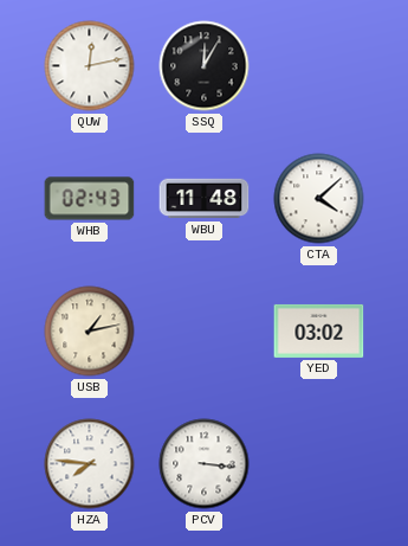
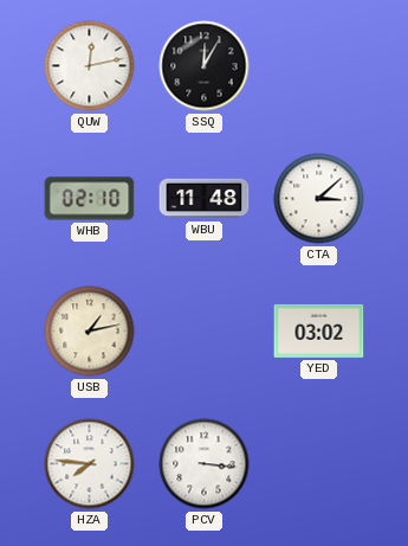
WHB: 02:43 -> 02:10
CTA: 4:08 -> 3:08
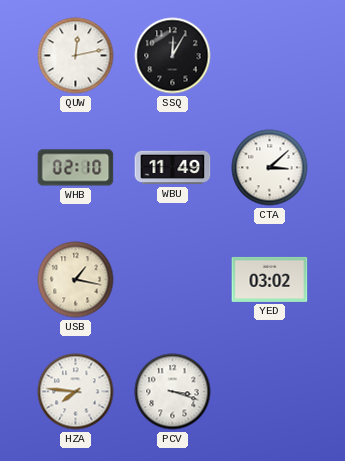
WBU: 11:48 -> 11:49
USB: 1:13 -> 1:17
PCV: 3:16 -> 3:18
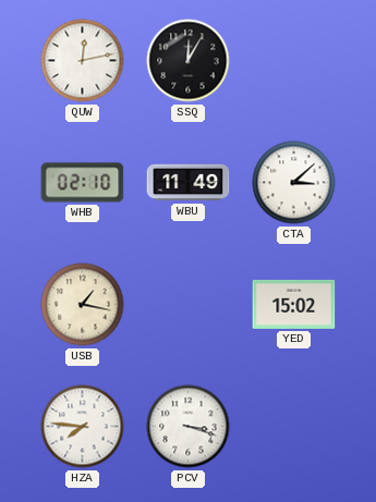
YED: 03:02 -> 15:02
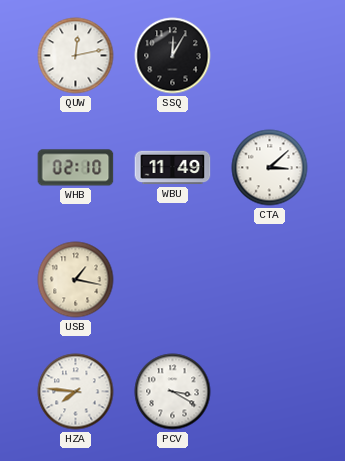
YED: 15:02 -> none
PCV: 3:18 -> 3:20
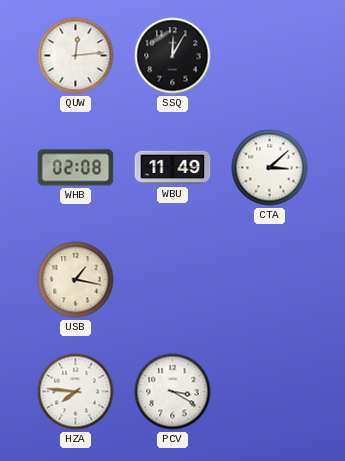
QUW: 12:13 -> 12:14
WHB: 02:10 -> 02:08
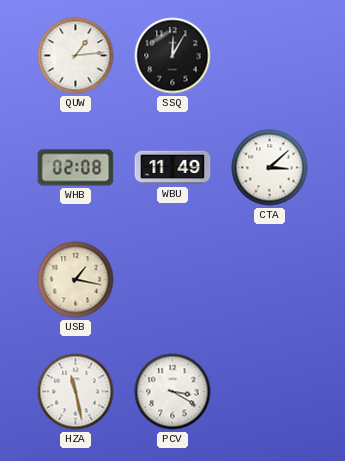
QUW: 12:14 -> 1:14
HZA: 7:46 -> 11:28
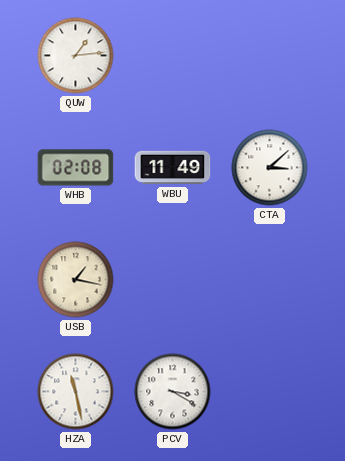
SSQ: 12:05 -> none
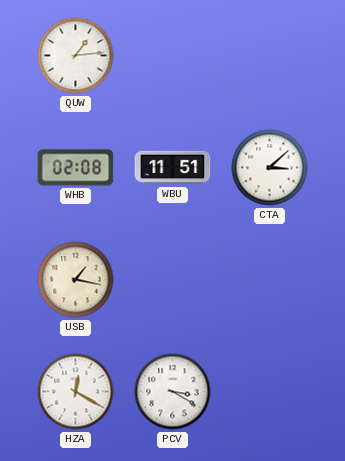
WBU: 11:49 -> 11:51
HZA: 11:28 -> 12:20
